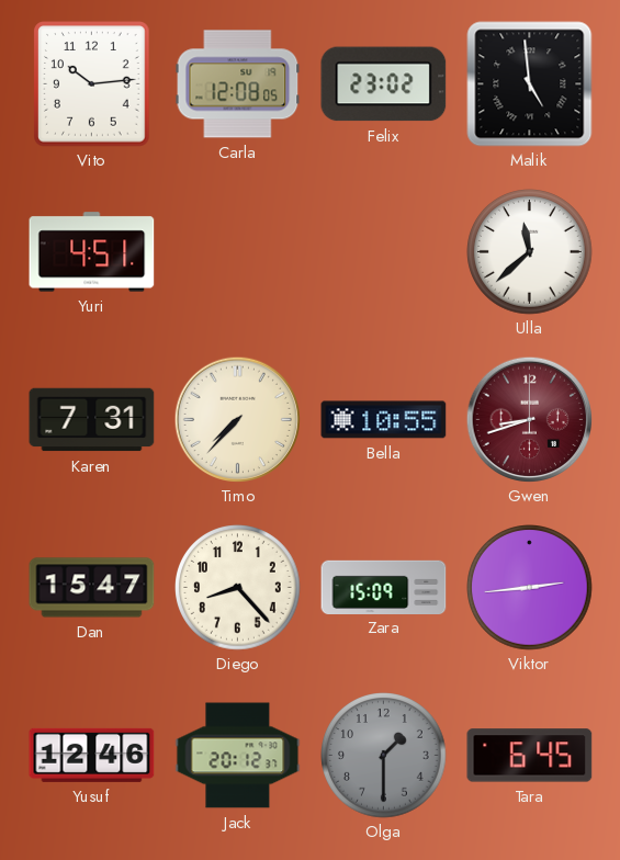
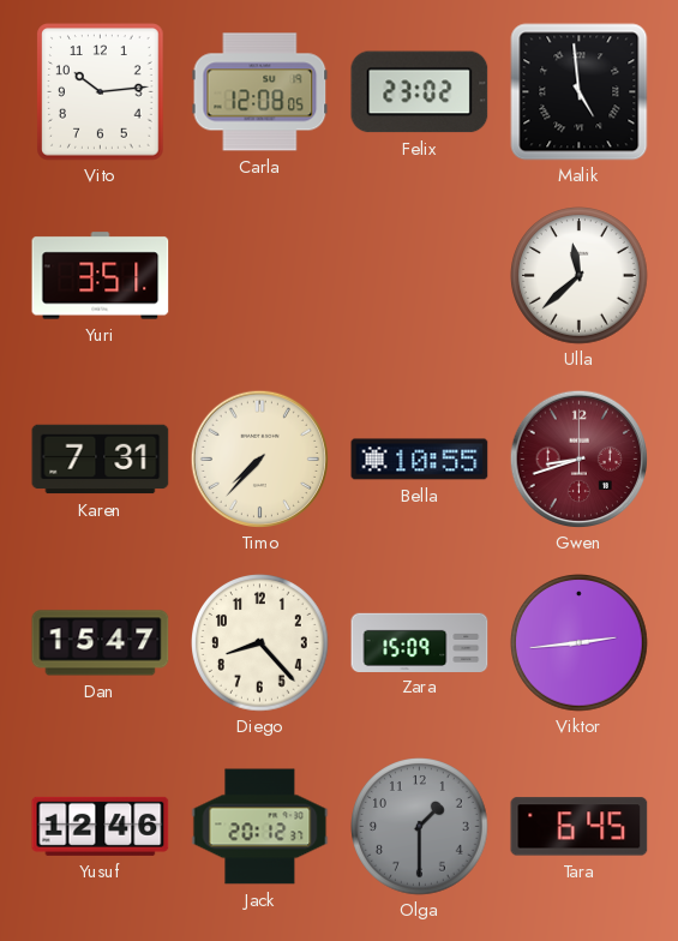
Yuri: 4:51 -> 3:51
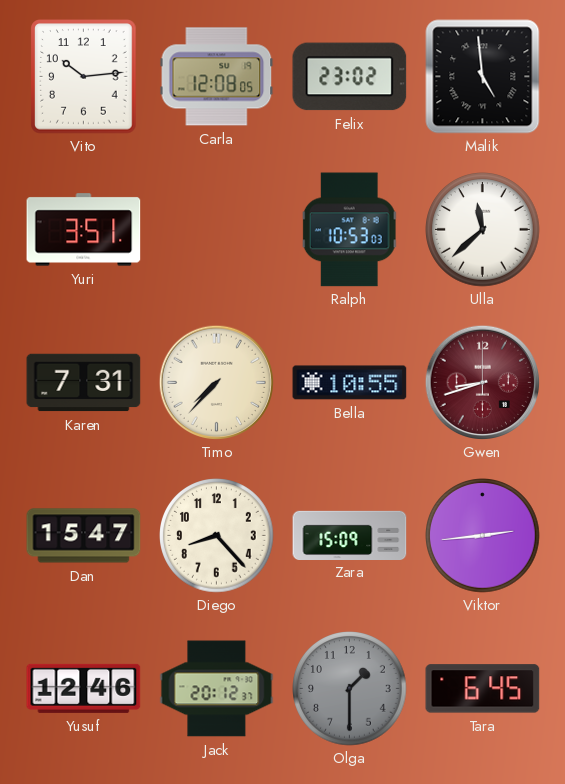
Ralph: none -> 10:53
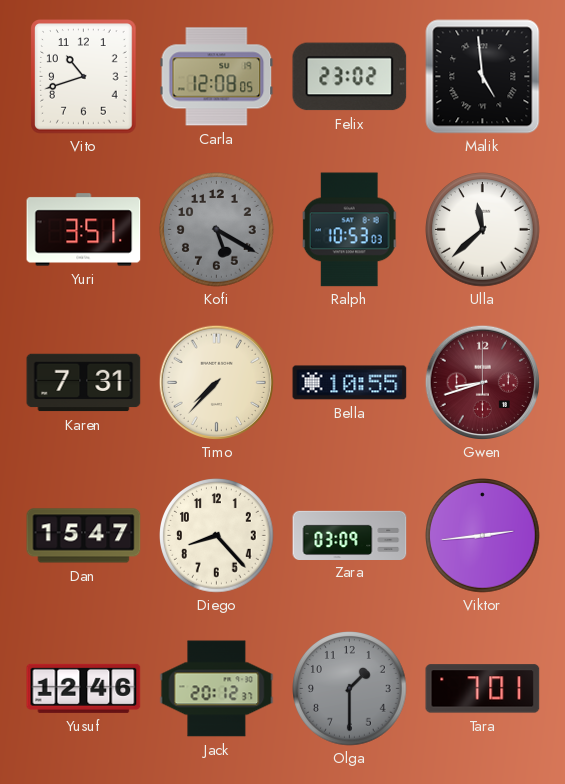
Vito: 10:14 -> 10:42
Kofi: none -> 5:20
Zara: 15:09 -> 03:09
Tara: 6:45 -> 7:01
